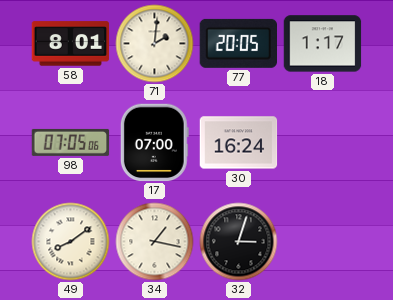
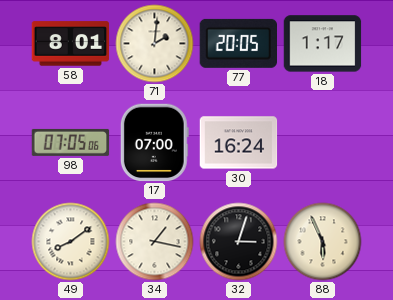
88: none -> 5:56
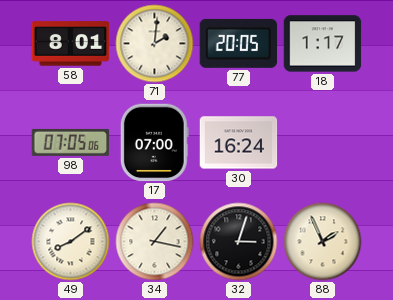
88: 5:56 -> 1:56
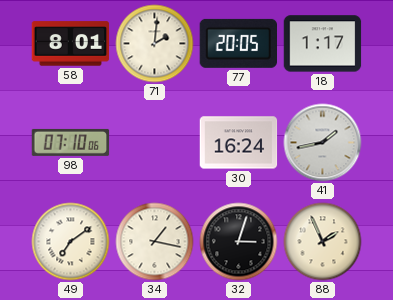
98: 07:05 -> 07:10
17: 07:00 -> none
41: none -> 1:43
49: 8:09 -> 7:09
